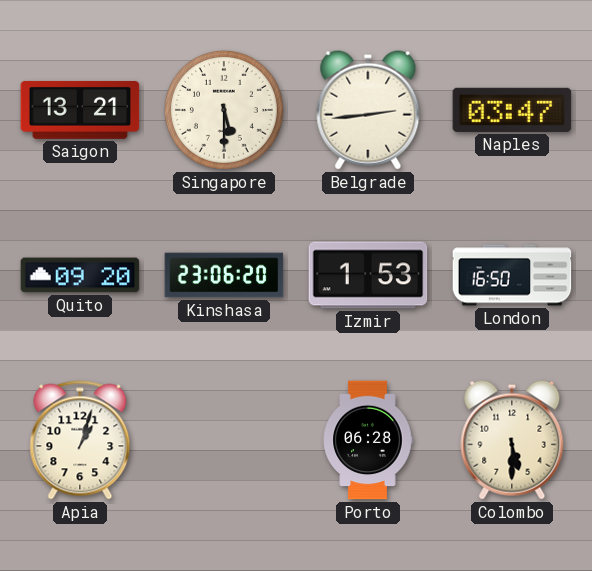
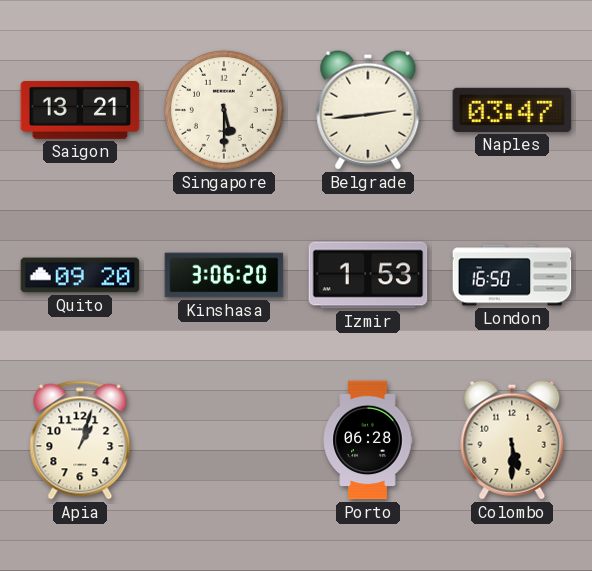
Kinshasa: 23:06 -> 3:06
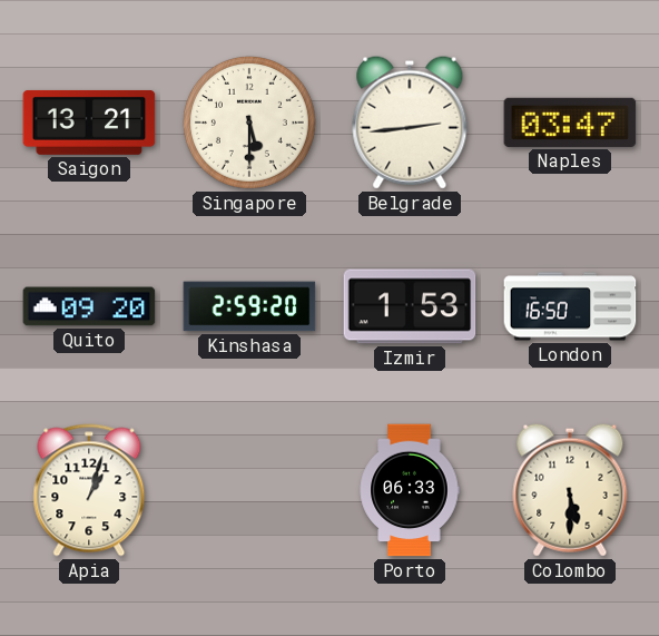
Kinshasa: 3:06 -> 2:59
Porto: 06:28 -> 06:33
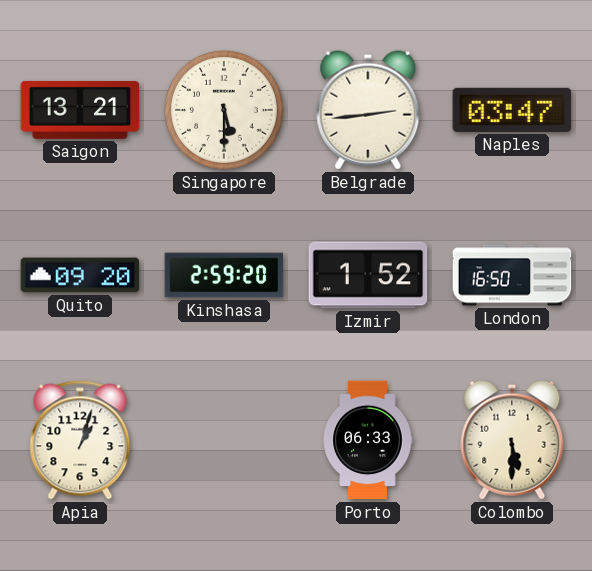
Izmir: 1:53 -> 1:52
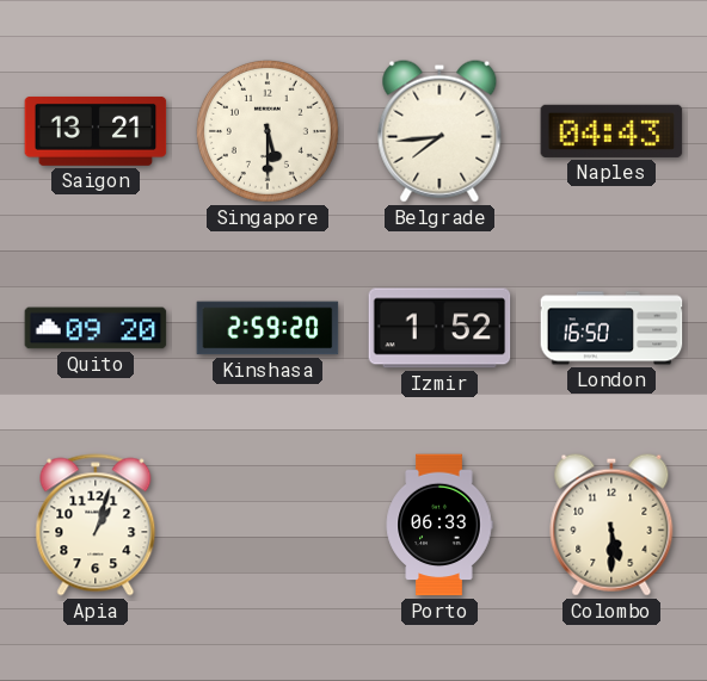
Belgrade: 2:44 -> 7:44
Naples: 03:47 -> 04:43
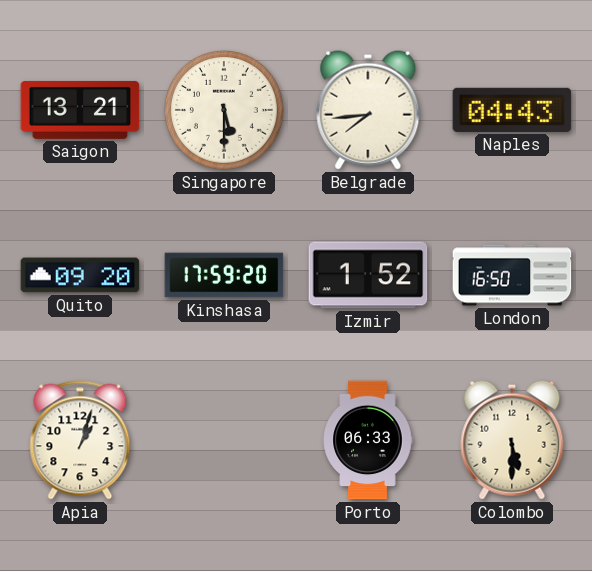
Kinshasa: 2:59 -> 17:59
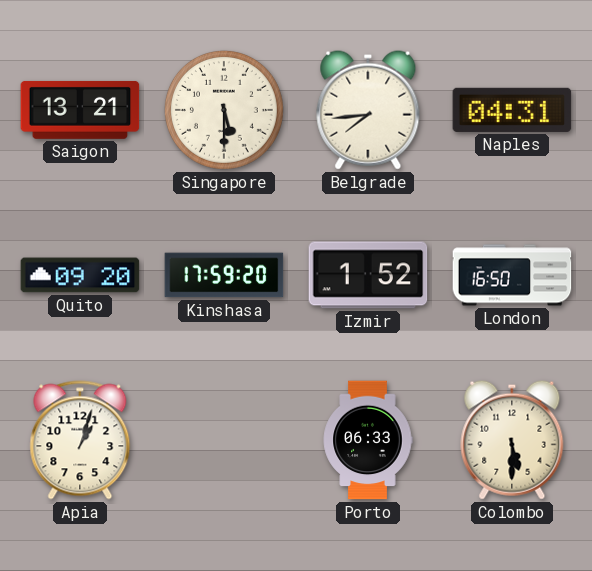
Naples: 04:43 -> 04:31
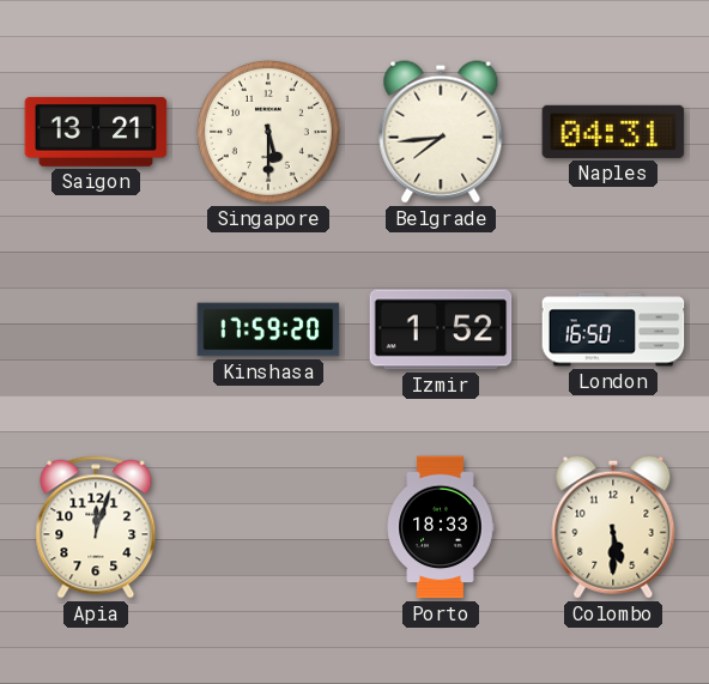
Quito: 09:20 -> none
Apia: 1:03 -> 12:03
Porto: 06:33 -> 18:33
